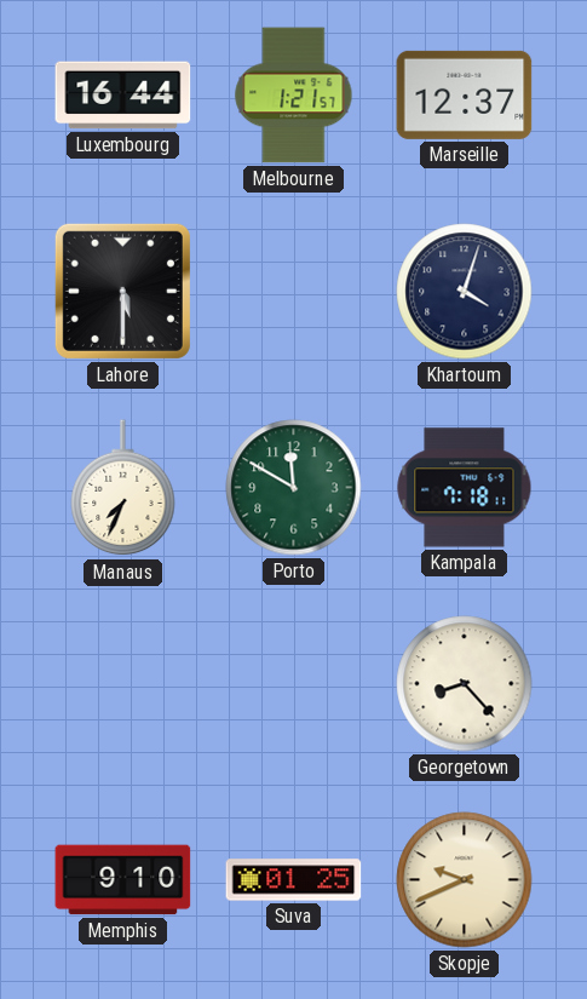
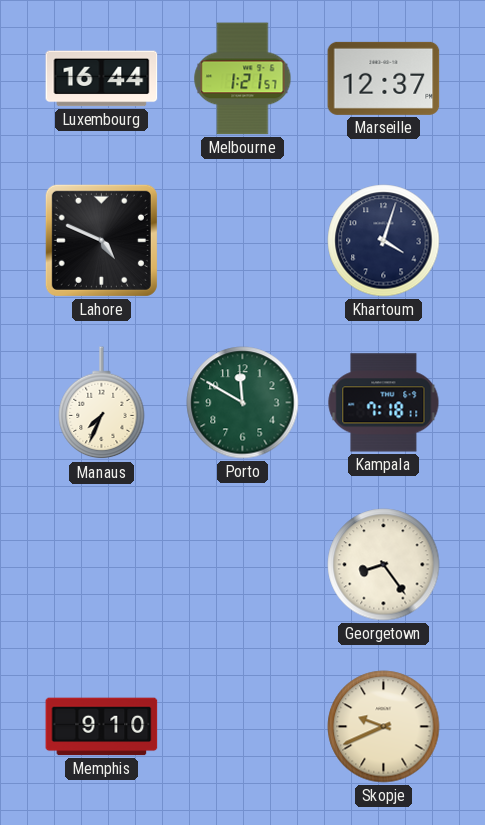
Lahore: 5:30 -> 4:49
Georgetown: 8:23 -> 8:24
Suva: 01:25 -> none
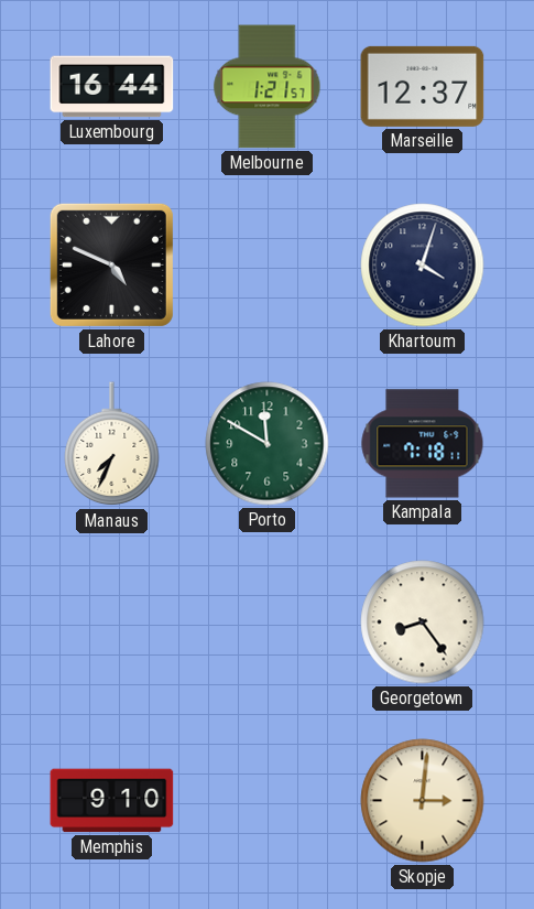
Skopje: 9:41 -> 3:01
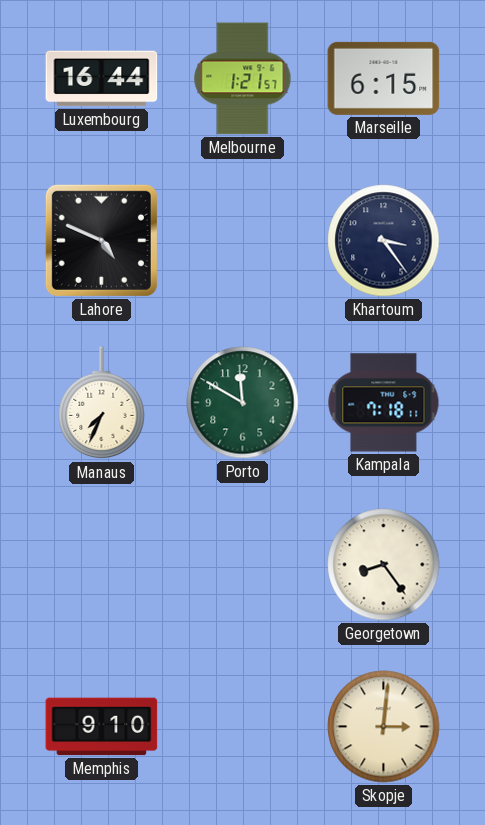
Marseille: 12:37 -> 6:15
Khartoum: 4:03 -> 3:24
